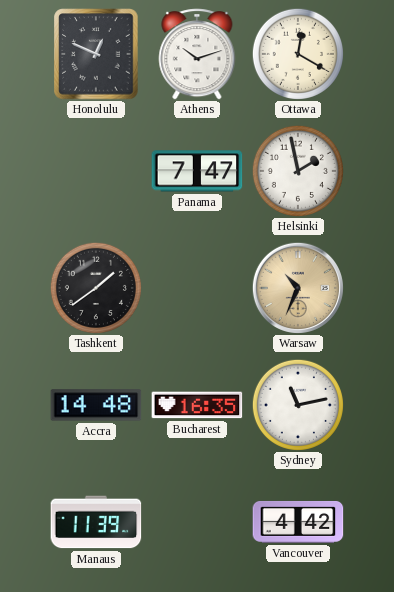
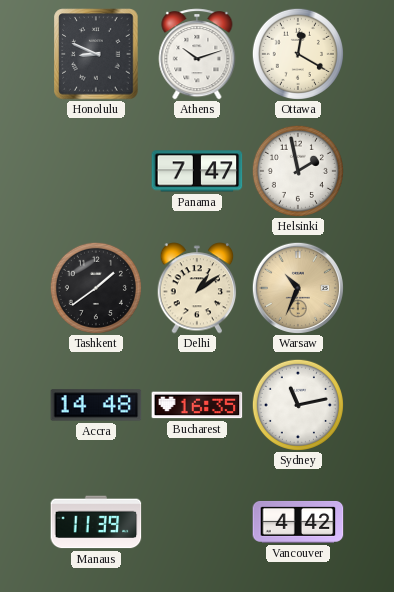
Honolulu: 12:49 -> 8:49
Delhi: none -> 1:09
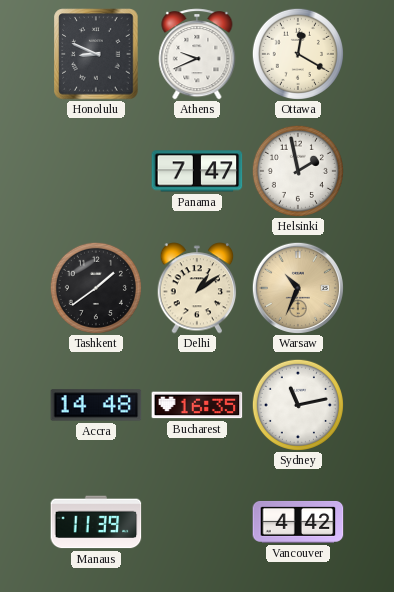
Athens: 10:12 -> 9:41
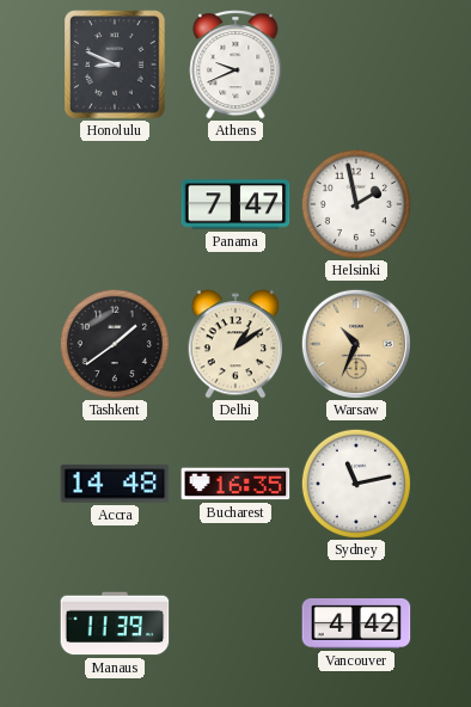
Ottawa: 12:20 -> none
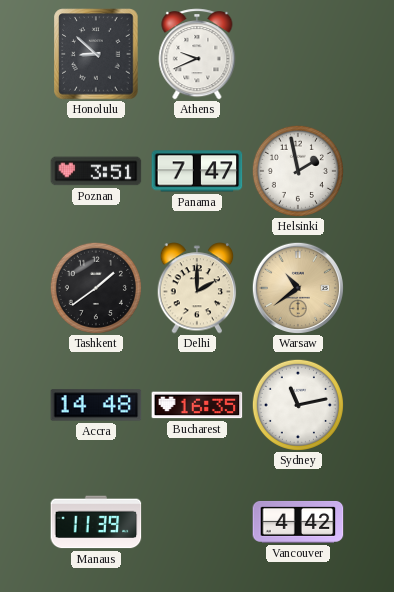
Honolulu: 8:49 -> 8:52
Poznan: none -> 3:51
Delhi: 1:09 -> 2:00
Warsaw: 10:34 -> 10:39
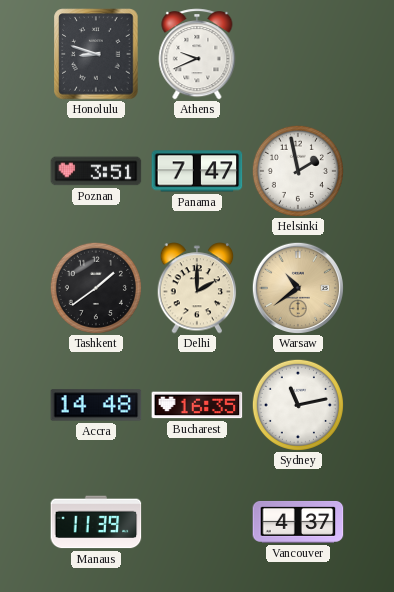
Honolulu: 8:52 -> 8:48
Vancouver: 4:42 -> 4:37
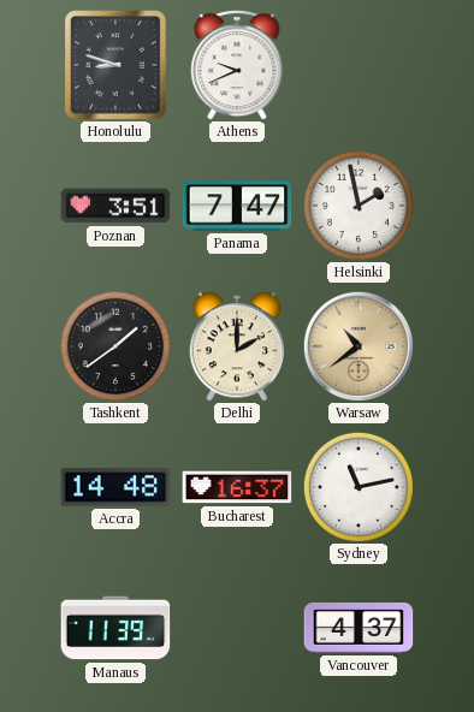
Bucharest: 16:35 -> 16:37
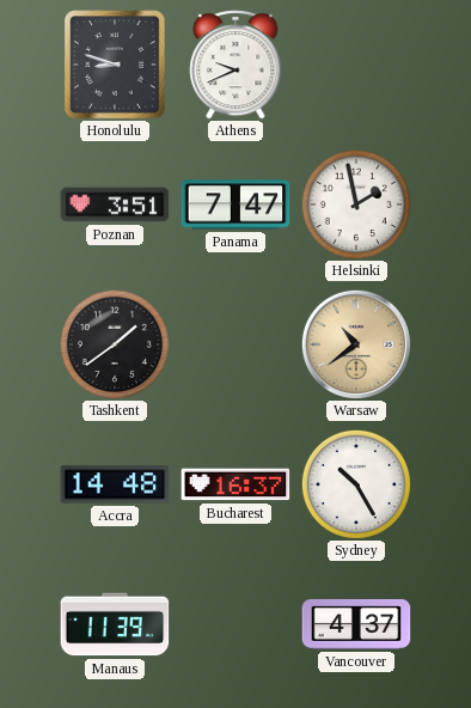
Delhi: 2:00 -> none
Sydney: 11:13 -> 10:25
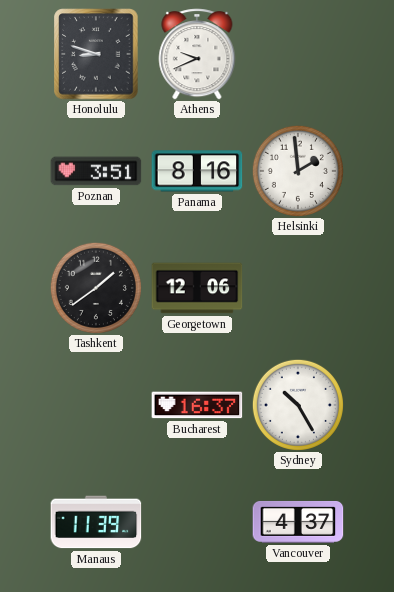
Panama: 7:47 -> 8:16
Helsinki: 1:58 -> 1:59
Georgetown: none -> 12:06
Warsaw: 10:39 -> none
Accra: 14:48 -> none
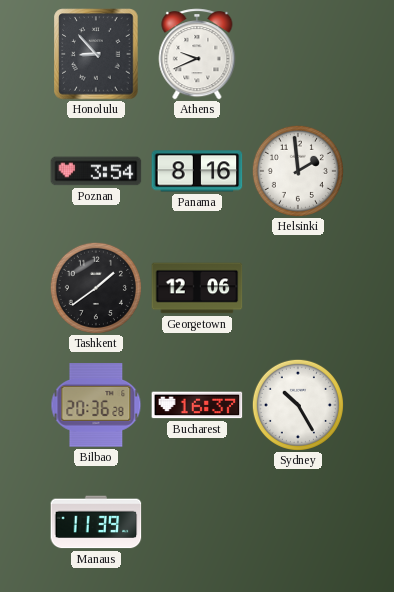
Honolulu: 8:48 -> 8:53
Poznan: 3:51 -> 3:54
Bilbao: none -> 20:36
Vancouver: 4:37 -> none
